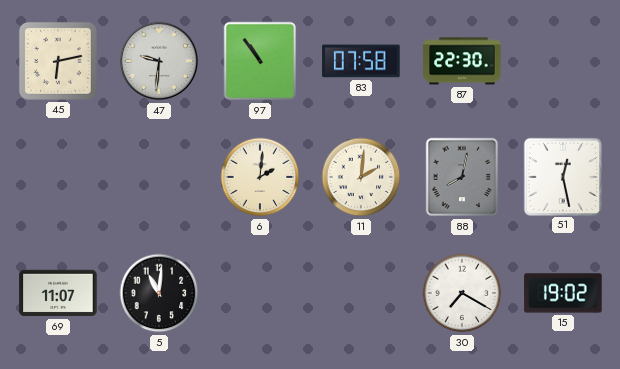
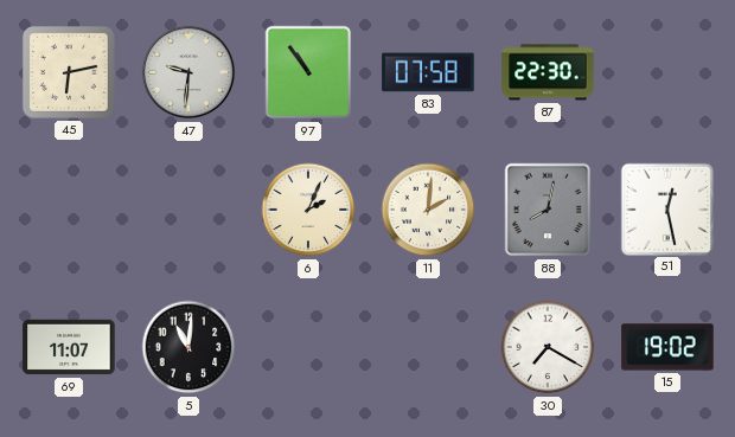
6: 2:01 -> 2:04
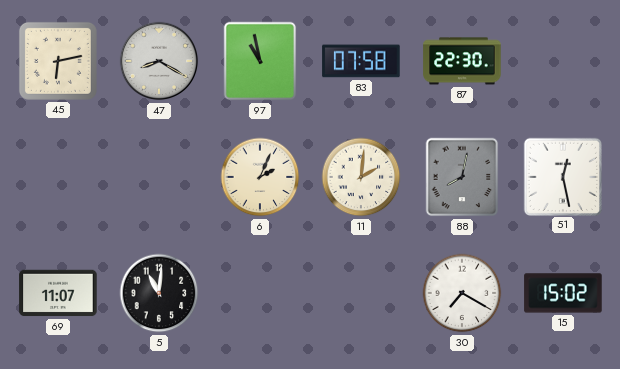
47: 9:31 -> 8:20
97: 10:54 -> 10:58
15: 19:02 -> 15:02
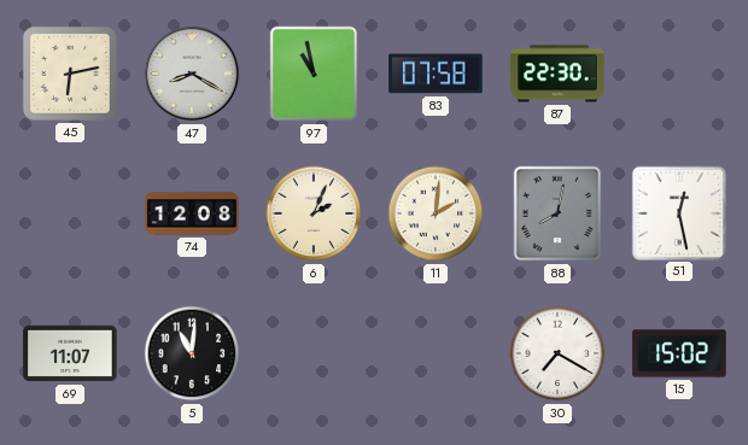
74: none -> 12:08
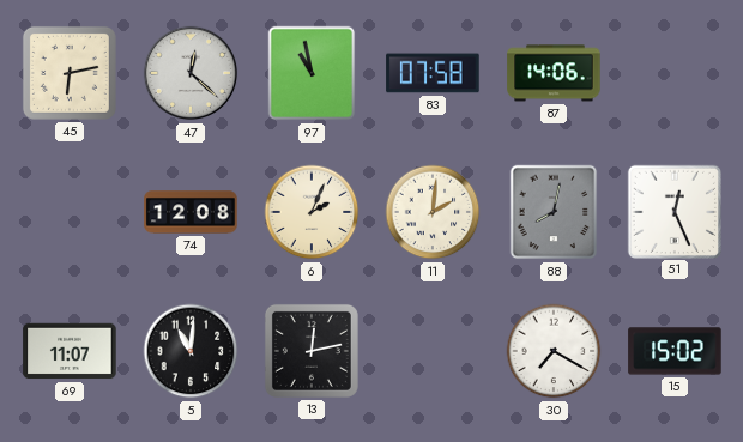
47: 8:20 -> 12:22
87: 22:30 -> 14:06
51: 12:28 -> 12:26
13: none -> 12:13
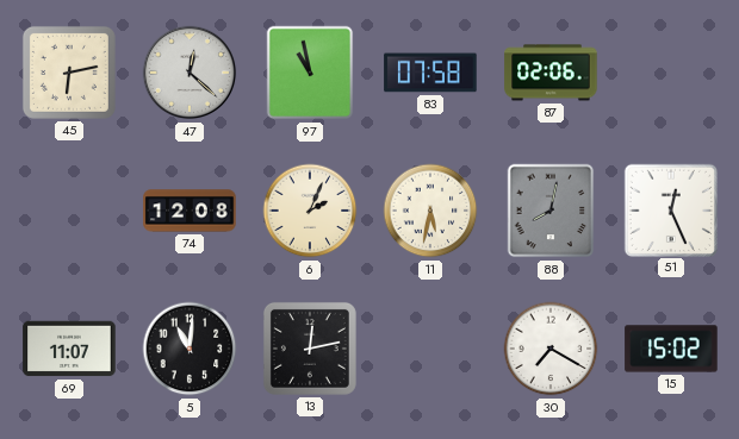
87: 14:06 -> 02:06
11: 2:01 -> 5:32
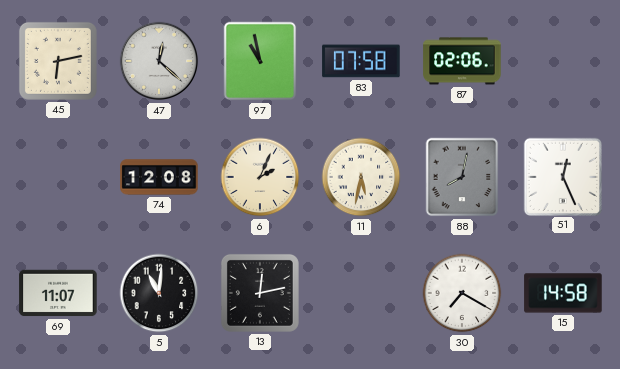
15: 15:02 -> 14:58
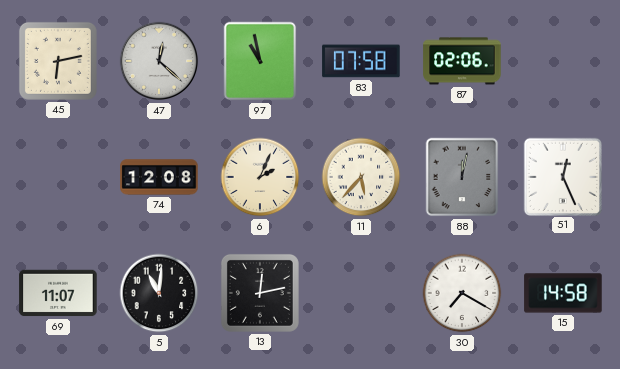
11: 5:32 -> 5:37
88: 8:02 -> 12:02
